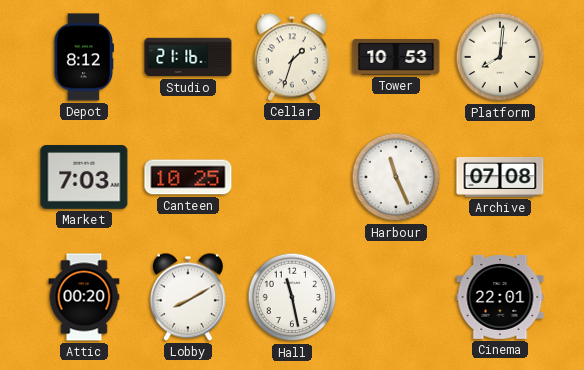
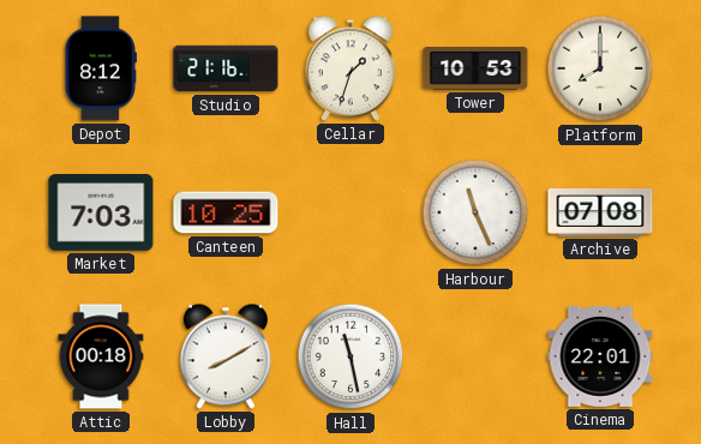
Platform: 8:01 -> 8:00
Attic: 00:20 -> 00:18
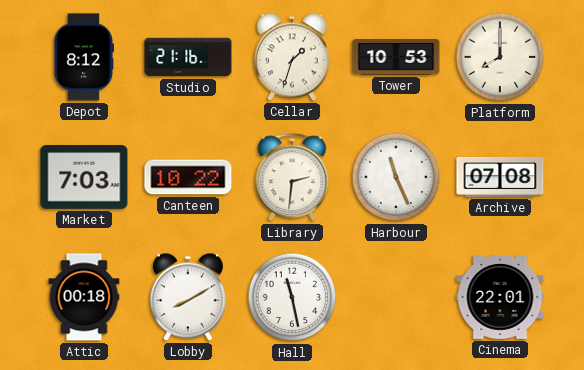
Canteen: 10:25 -> 10:22
Library: none -> 2:31
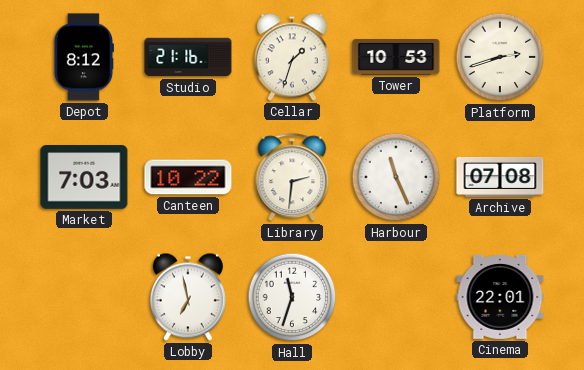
Platform: 8:00 -> 2:42
Attic: 00:18 -> none
Lobby: 8:10 -> 6:58
Hall: 11:28 -> 11:33
